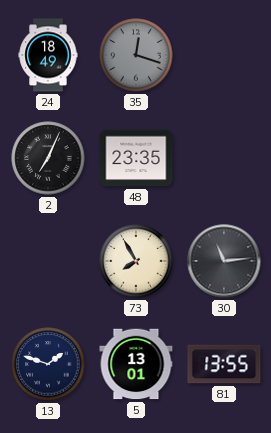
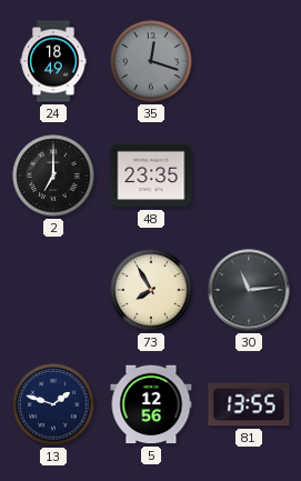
2: 7:04 -> 7:00
5: 13:01 -> 12:56
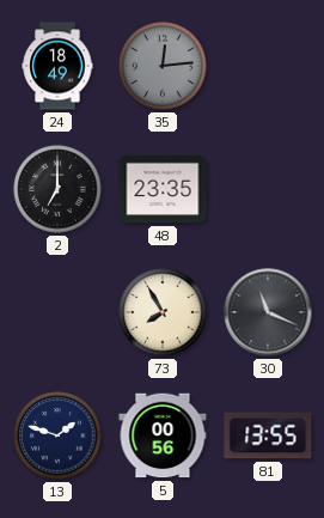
35: 12:18 -> 12:14
30: 11:14 -> 11:19
5: 12:56 -> 00:56
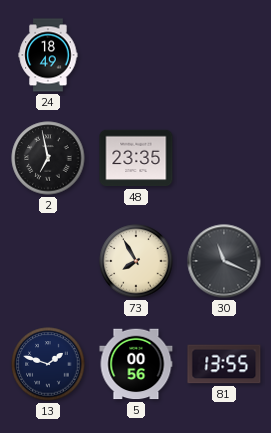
35: 12:14 -> none
2: 7:00 -> 6:58
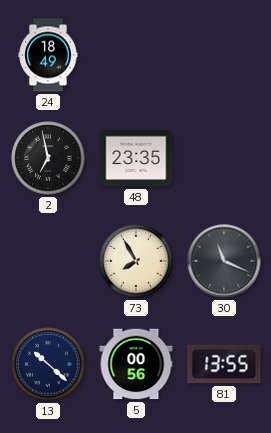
13: 1:48 -> 10:22
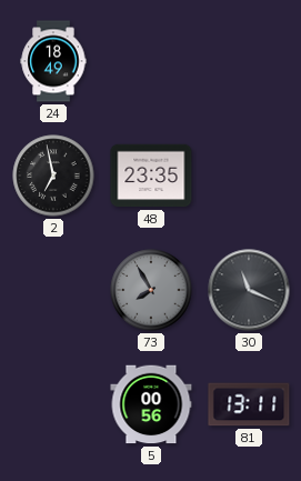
73 dial: cream -> grey
13: 10:22 -> none
81: 13:55 -> 13:11
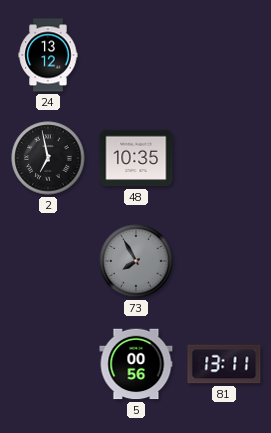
24: 18:49 -> 13:12
48: 23:35 -> 10:35
30: 11:19 -> none
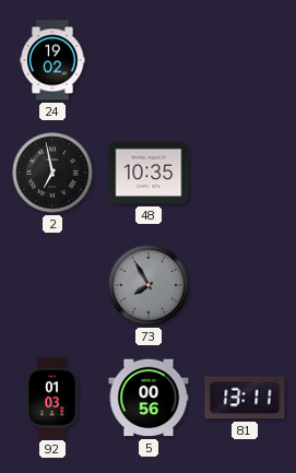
24: 13:12 -> 19:02
92: none -> 01:03
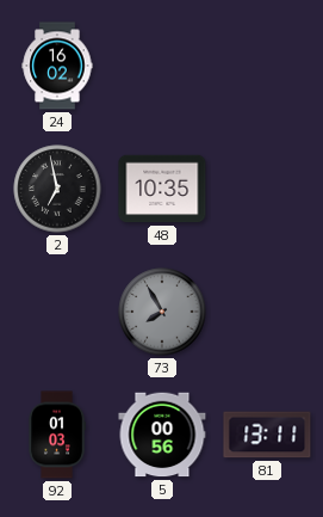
24: 19:02 -> 16:02
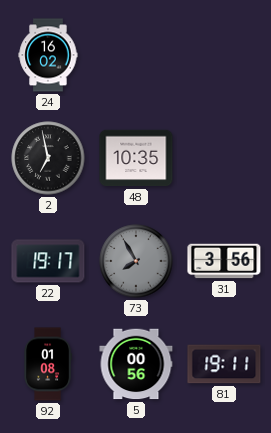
22: none -> 19:17
31: none -> 3:56
92: 01:03 -> 01:08
81: 13:11 -> 19:11
